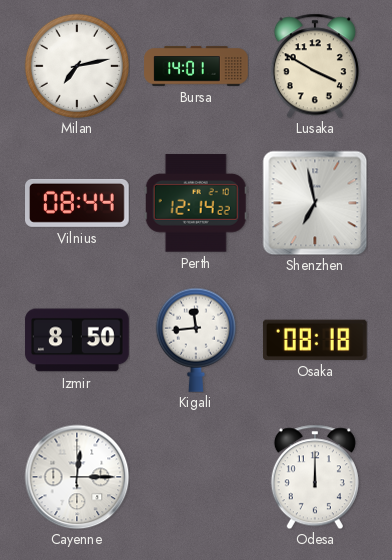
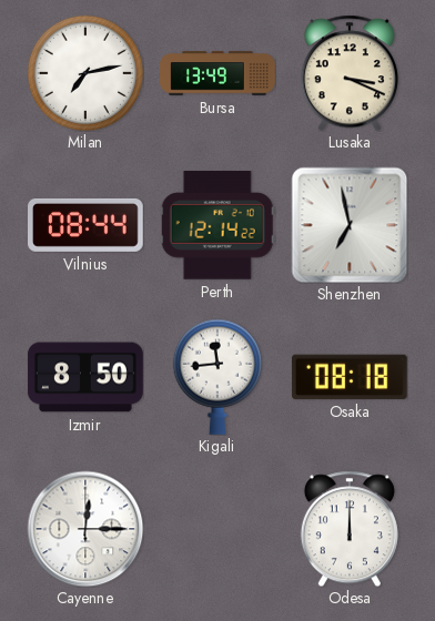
Bursa: 14:01 -> 13:49
Lusaka: 3:50 -> 3:19
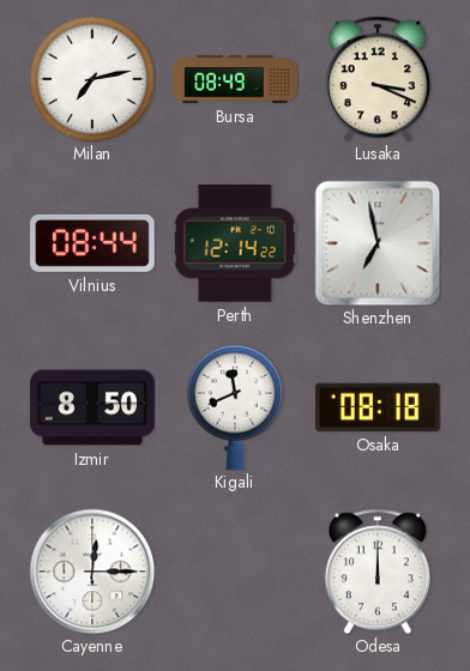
Bursa: 13:49 -> 08:49
Kigali: 11:44 -> 11:41
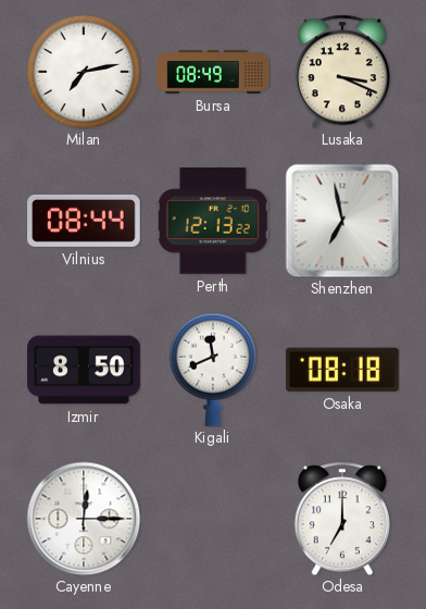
Perth: 12:14 -> 12:13
Odesa: 12:00 -> 7:00
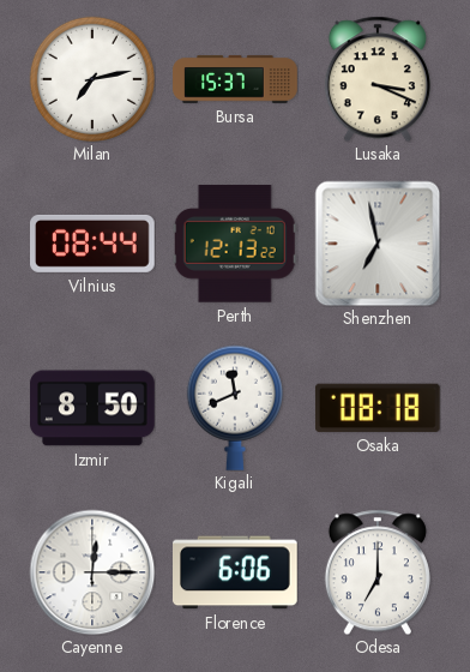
Bursa: 08:49 -> 15:37
Florence: none -> 6:06
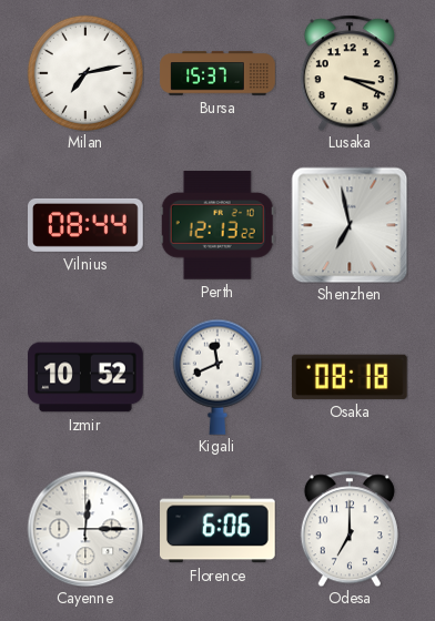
Izmir: 8:50 -> 10:52
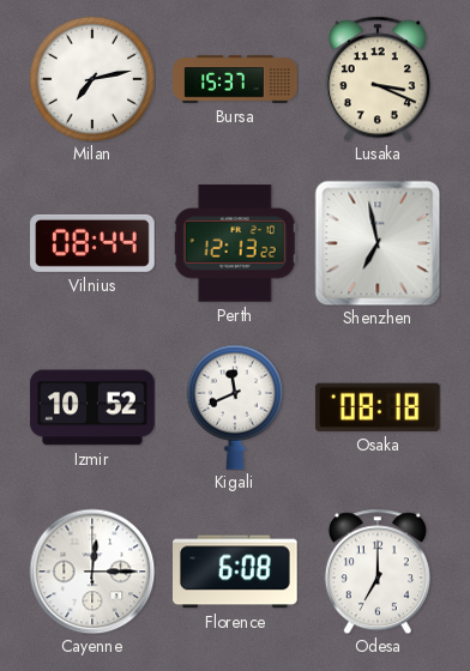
Florence: 6:06 -> 6:08
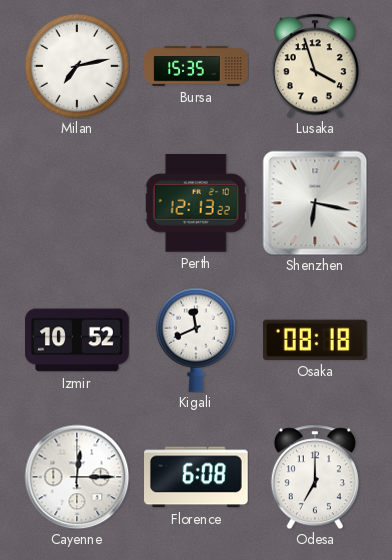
Bursa: 15:37 -> 15:35
Lusaka: 3:19 -> 3:57
Vilnius: 08:44 -> none
Shenzhen: 6:58 -> 6:17
